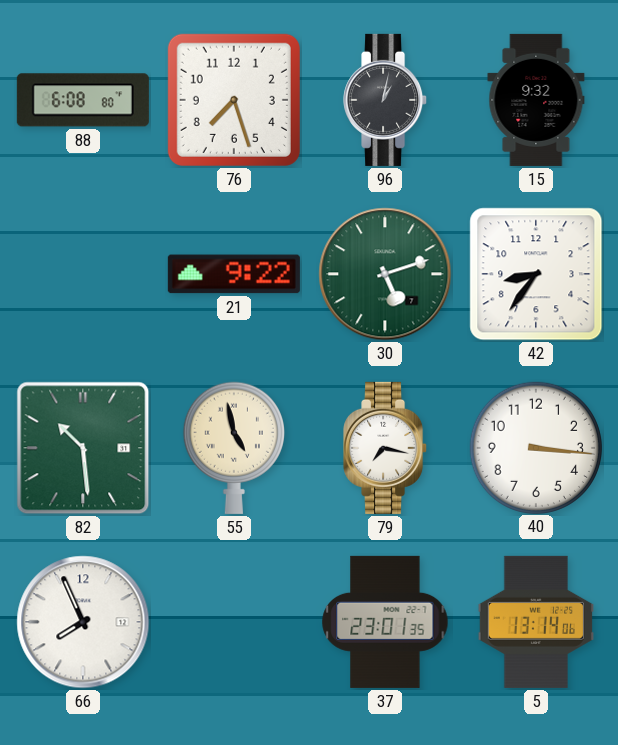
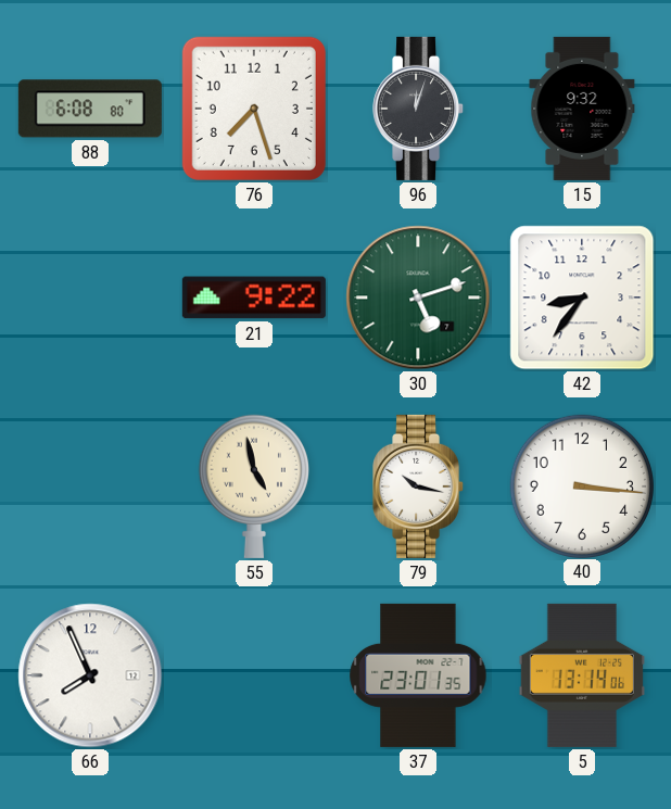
96: 1:02 -> 12:03
82: 10:29 -> none
79: 7:17 -> 10:17
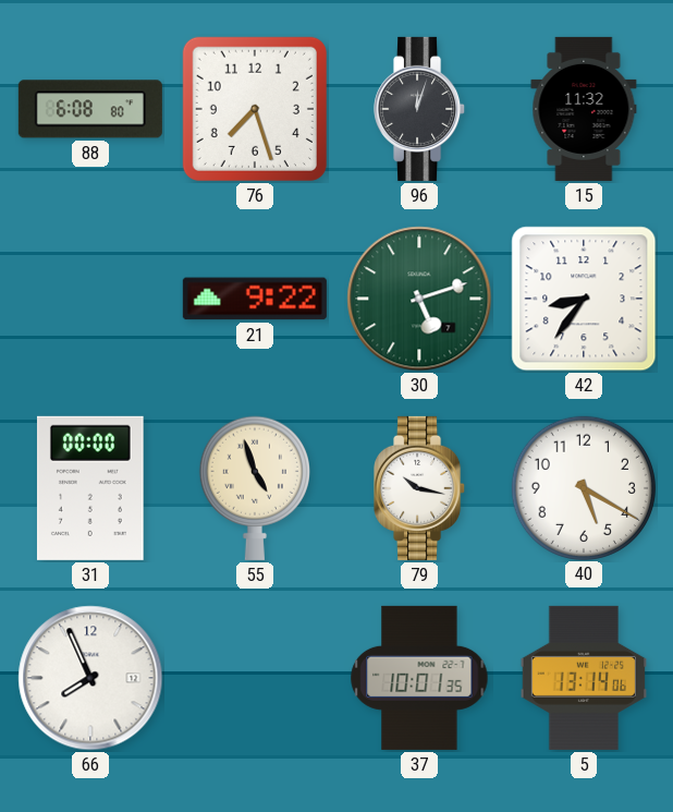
15: 9:32 -> 11:32
31: none -> 00:00
55: 4:58 -> 4:57
40: 3:16 -> 5:20
37: 23:01 -> 10:01
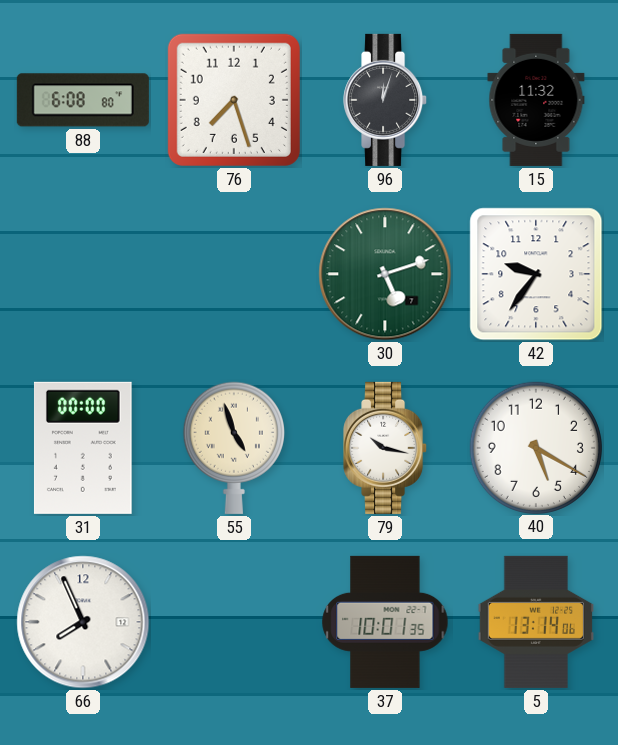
21: 9:22 -> none
42: 8:36 -> 9:36
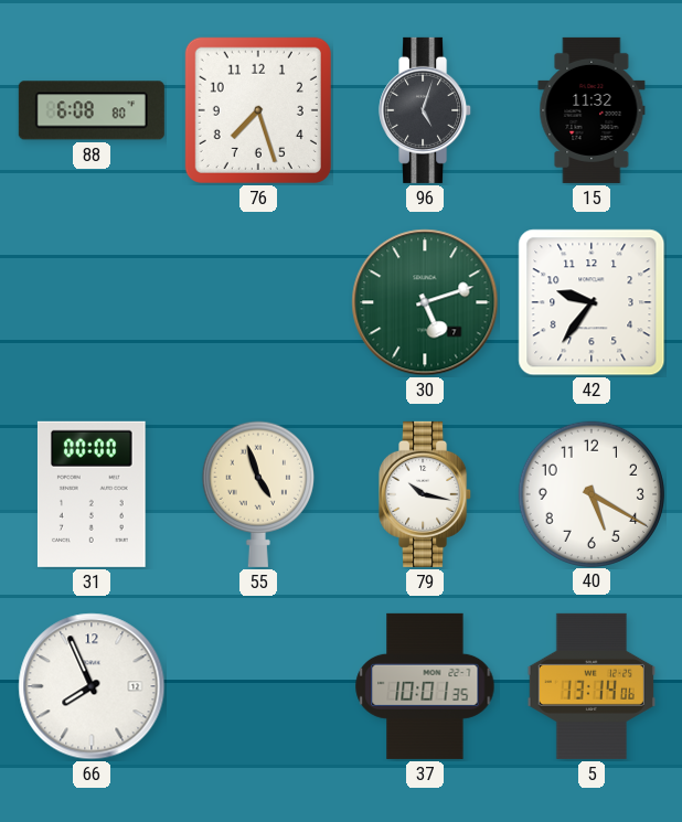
96: 12:03 -> 5:03
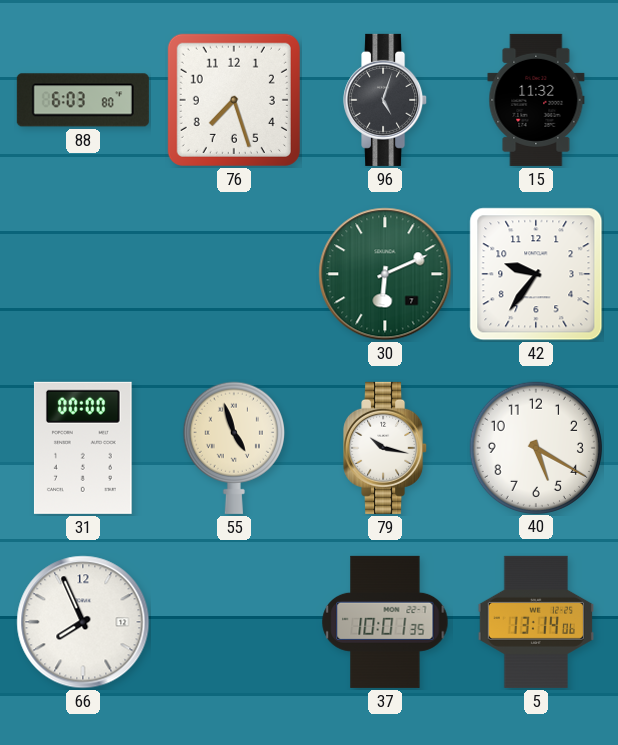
88: 6:08 -> 6:03
30: 5:12 -> 6:11
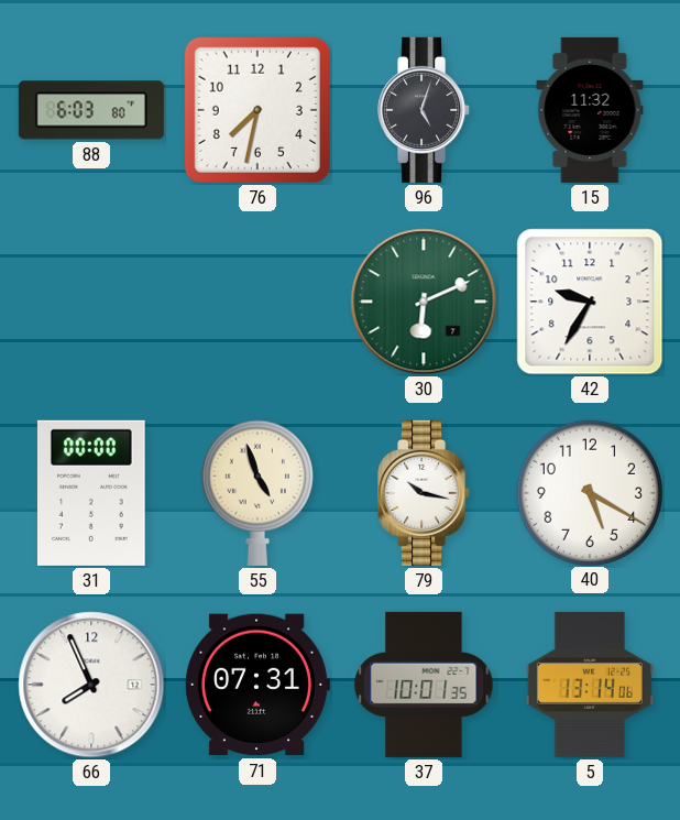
76: 7:27 -> 7:32
42: 9:36 -> 9:35
71: none -> 07:31
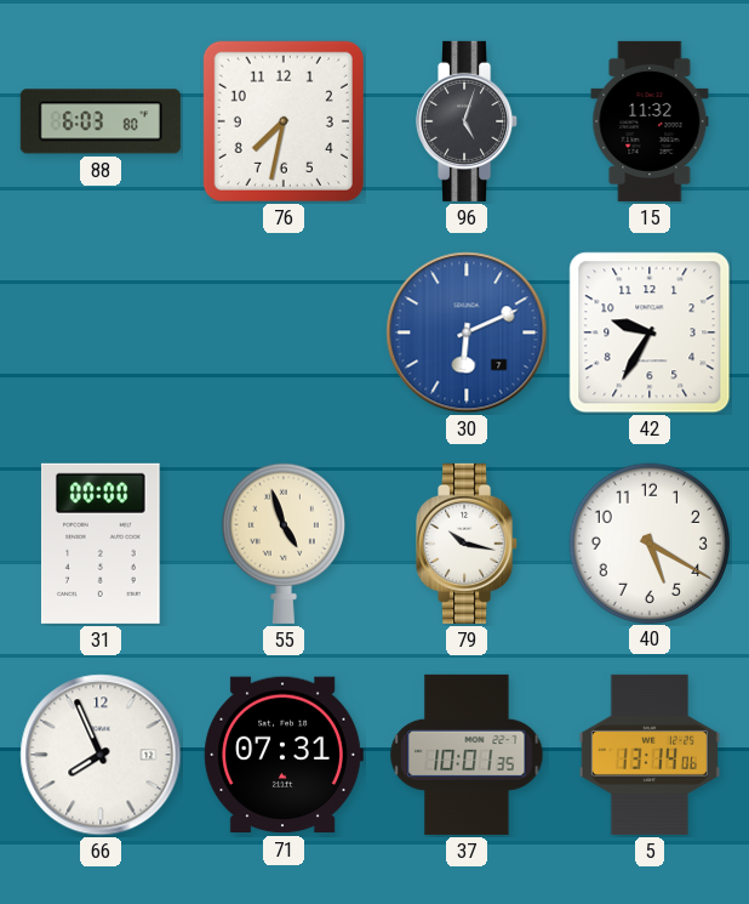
30 dial: green -> blue
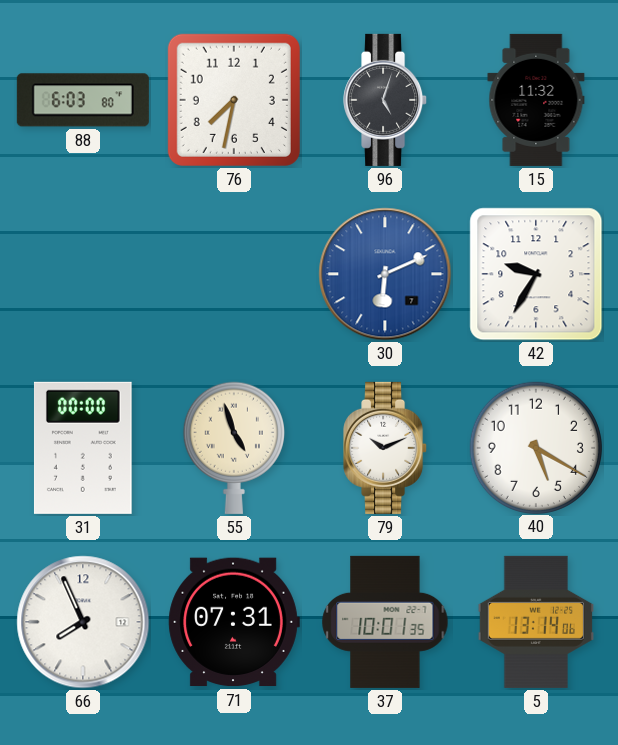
79: 10:17 -> 10:11
